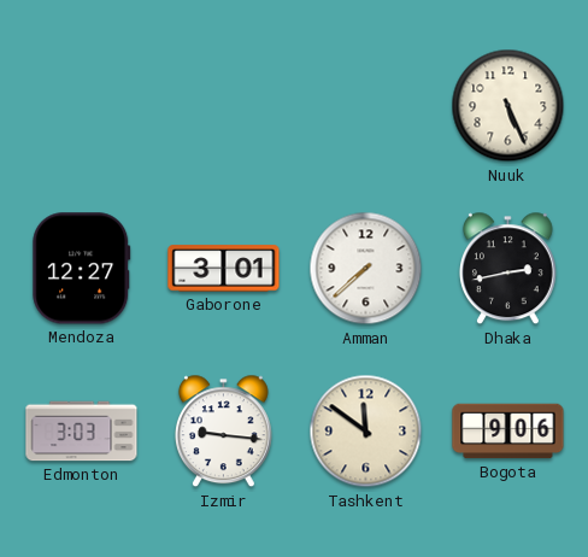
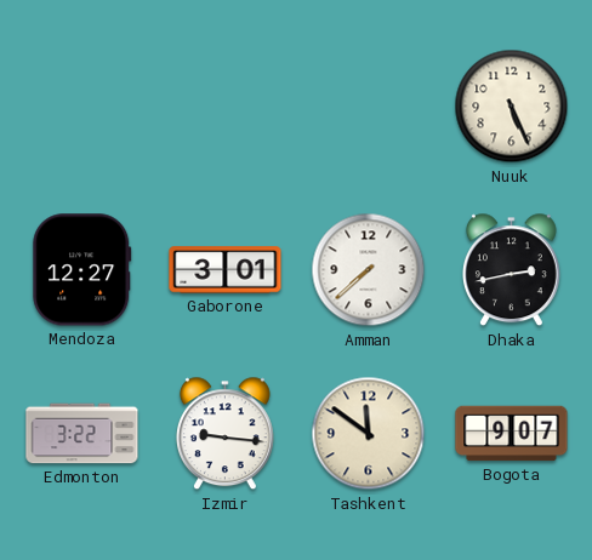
Edmonton: 3:03 -> 3:22
Bogota: 9:06 -> 9:07
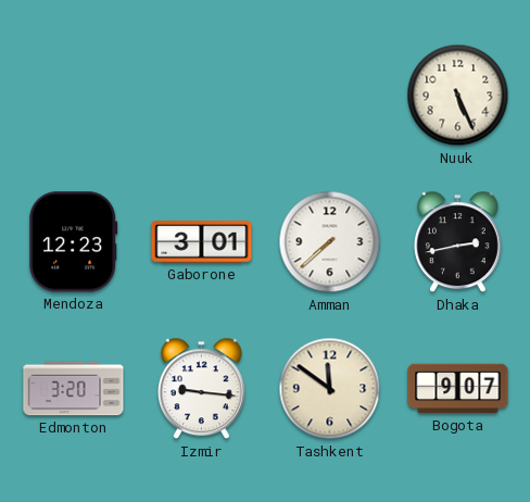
Mendoza: 12:27 -> 12:23
Edmonton: 3:22 -> 3:20
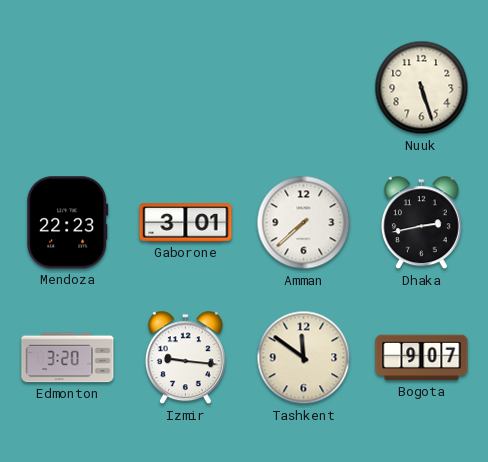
Nuuk: 5:26 -> 5:27
Mendoza: 12:23 -> 22:23
